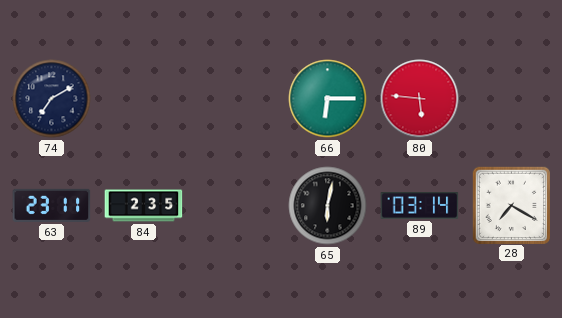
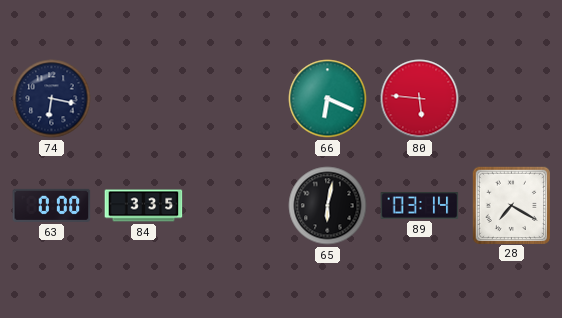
74: 7:10 -> 6:17
66: 6:15 -> 6:19
63: 23:11 -> 0:00
84: 2:35 -> 3:35
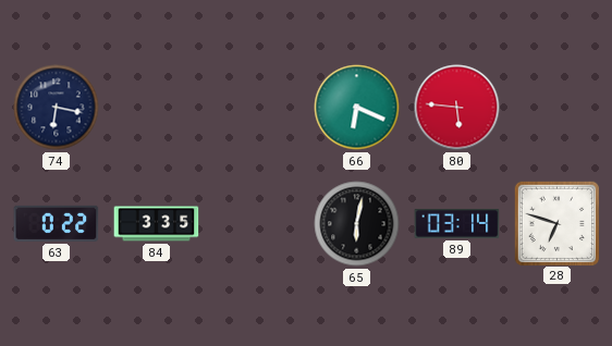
63: 0:00 -> 0:22
28: 7:20 -> 6:48
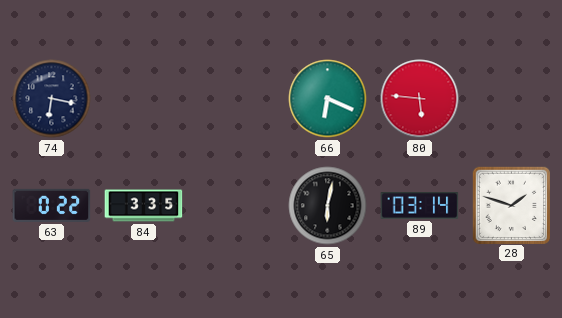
28: 6:48 -> 1:48
